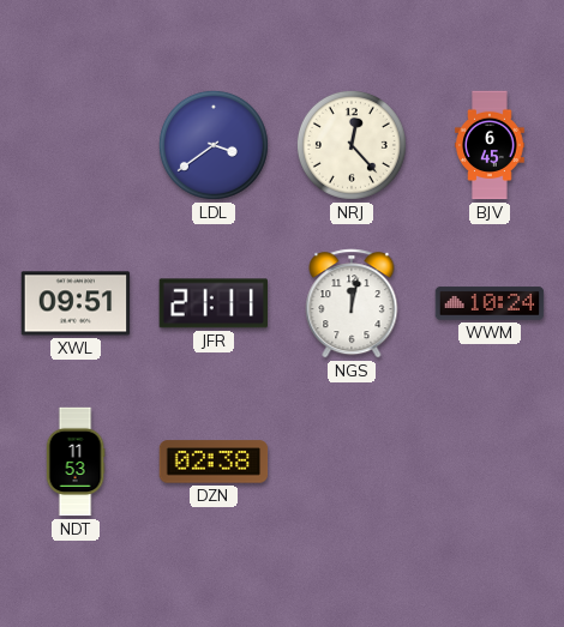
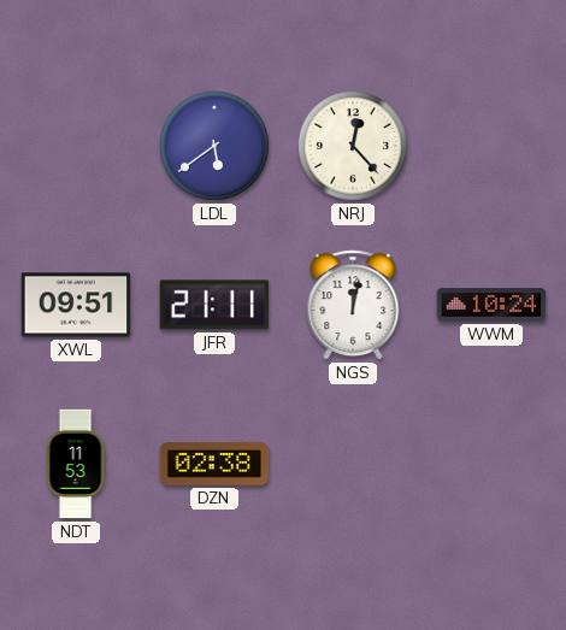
LDL: 3:39 -> 5:39
BJV: 6:45 -> none
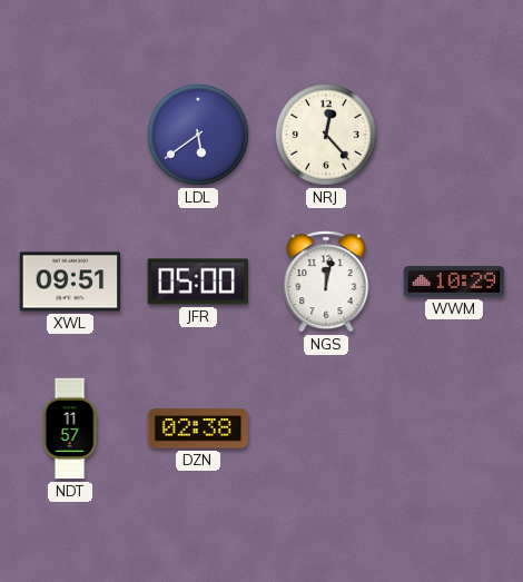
JFR: 21:11 -> 05:00
WWM: 10:24 -> 10:29
NDT: 11:53 -> 11:57
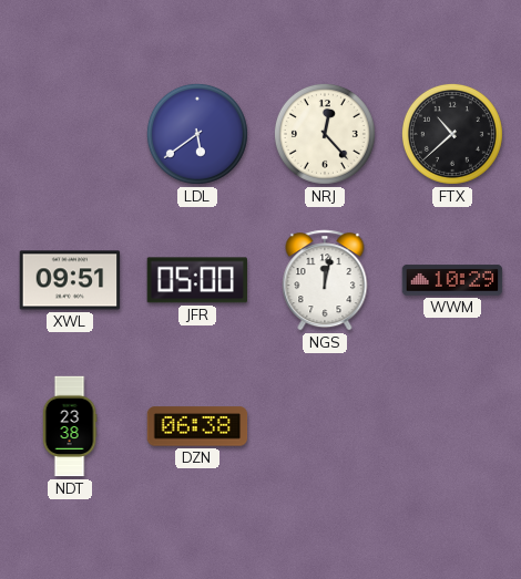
FTX: none -> 10:38
NDT: 11:57 -> 23:38
DZN: 02:38 -> 06:38
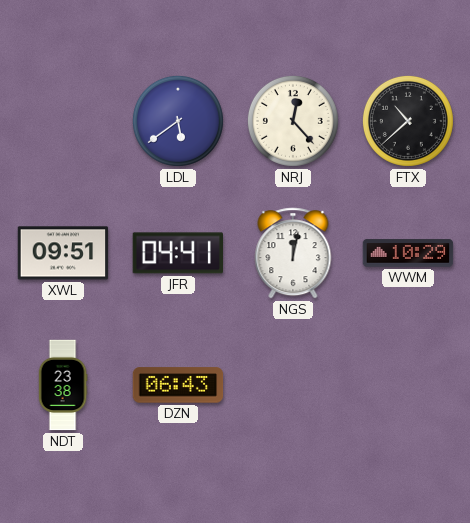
JFR: 05:00 -> 04:41
DZN: 06:38 -> 06:43
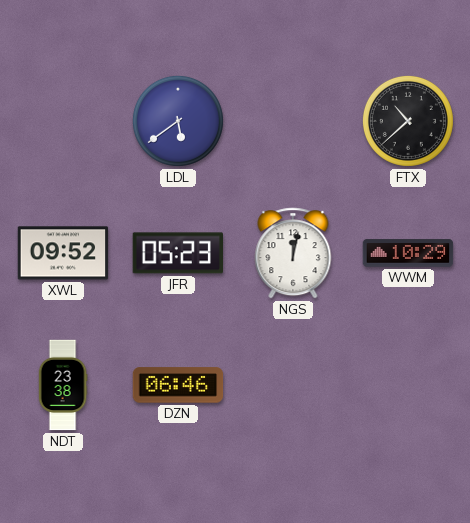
NRJ: 12:23 -> none
XWL: 09:51 -> 09:52
JFR: 04:41 -> 05:23
DZN: 06:43 -> 06:46
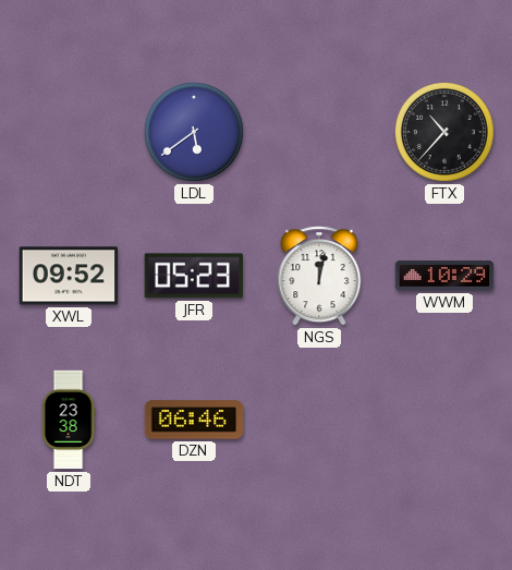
FTX: 10:38 -> 10:37
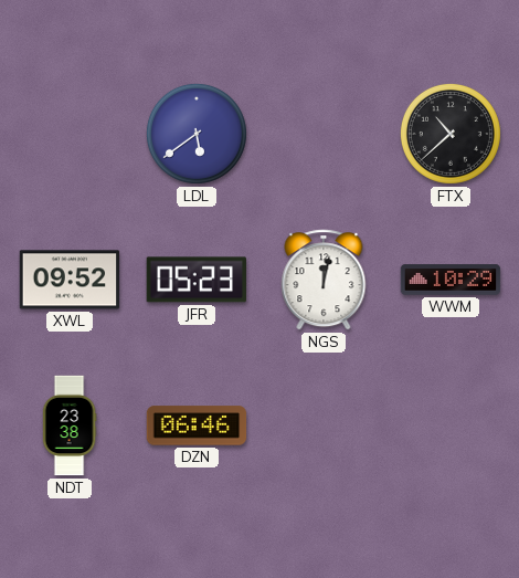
FTX: 10:37 -> 10:38
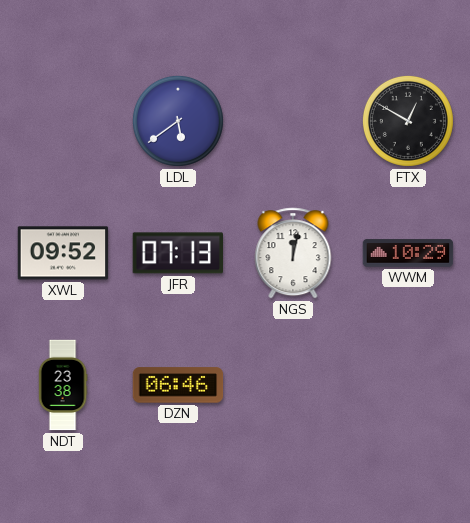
FTX: 10:38 -> 12:50
JFR: 05:23 -> 07:13
